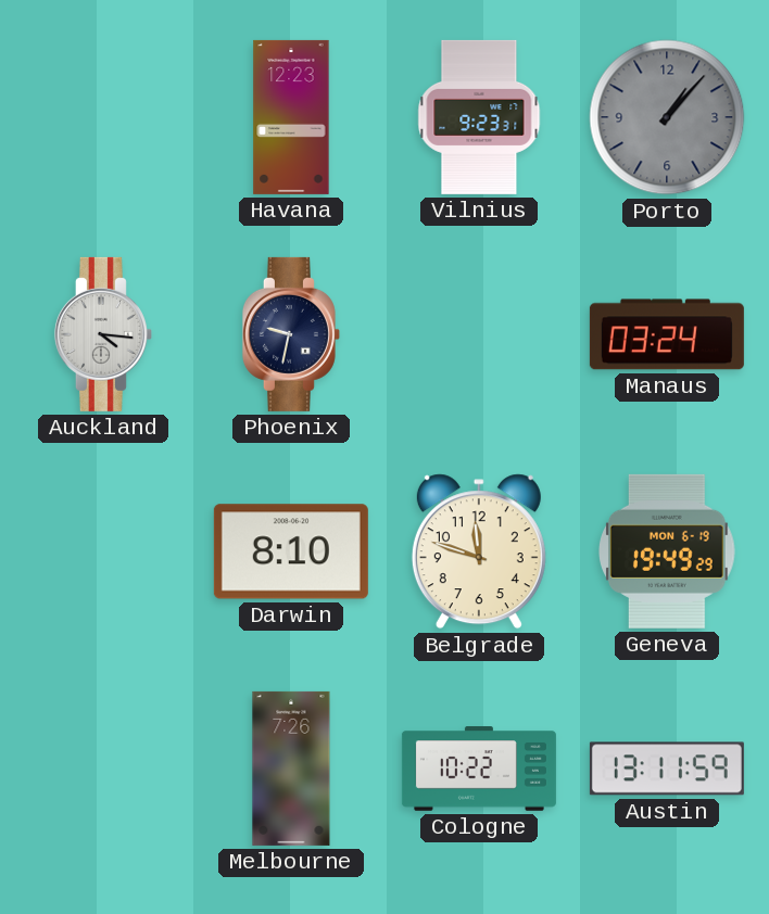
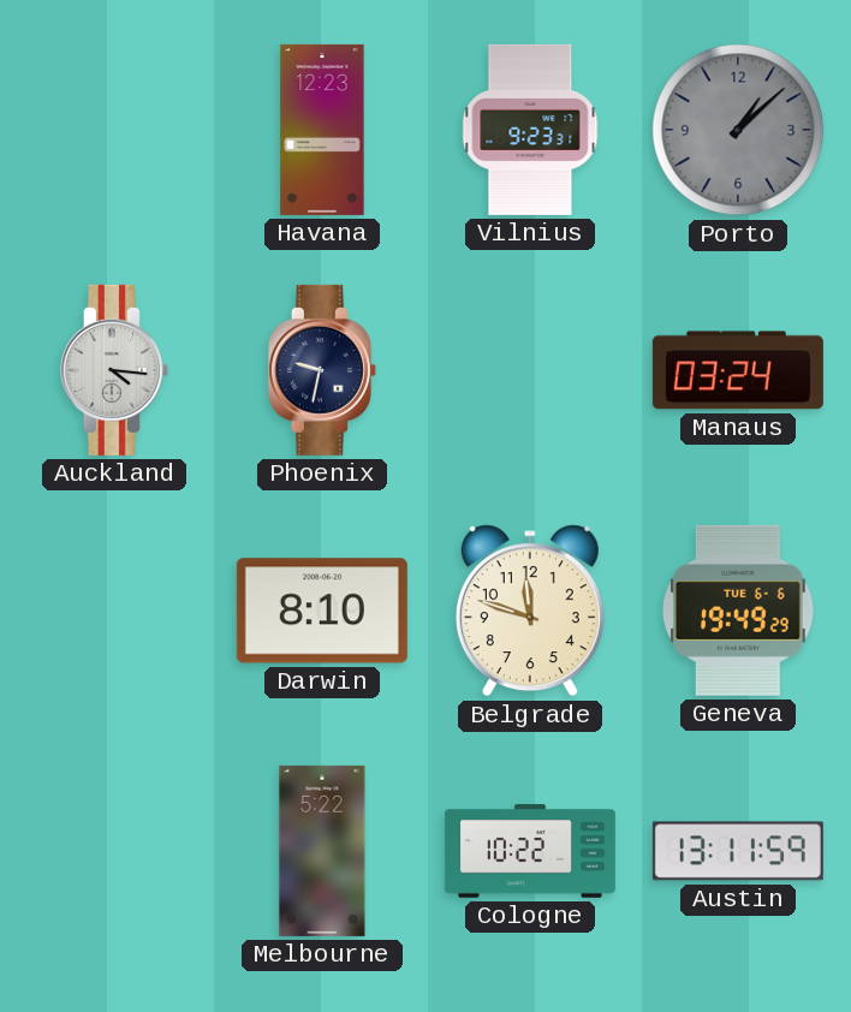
Porto: 1:07 -> 1:08
Geneva date: MON 6-19 -> TUE 6-6
Melbourne: 7:26 -> 5:22
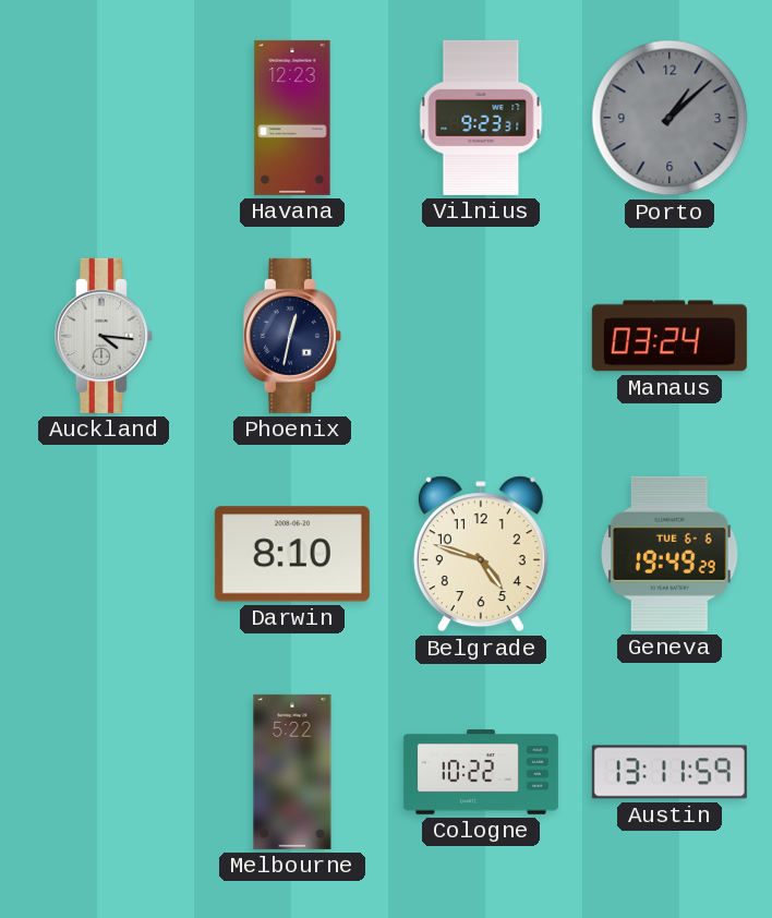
Phoenix: 9:32 -> 12:32
Belgrade: 11:48 -> 4:48
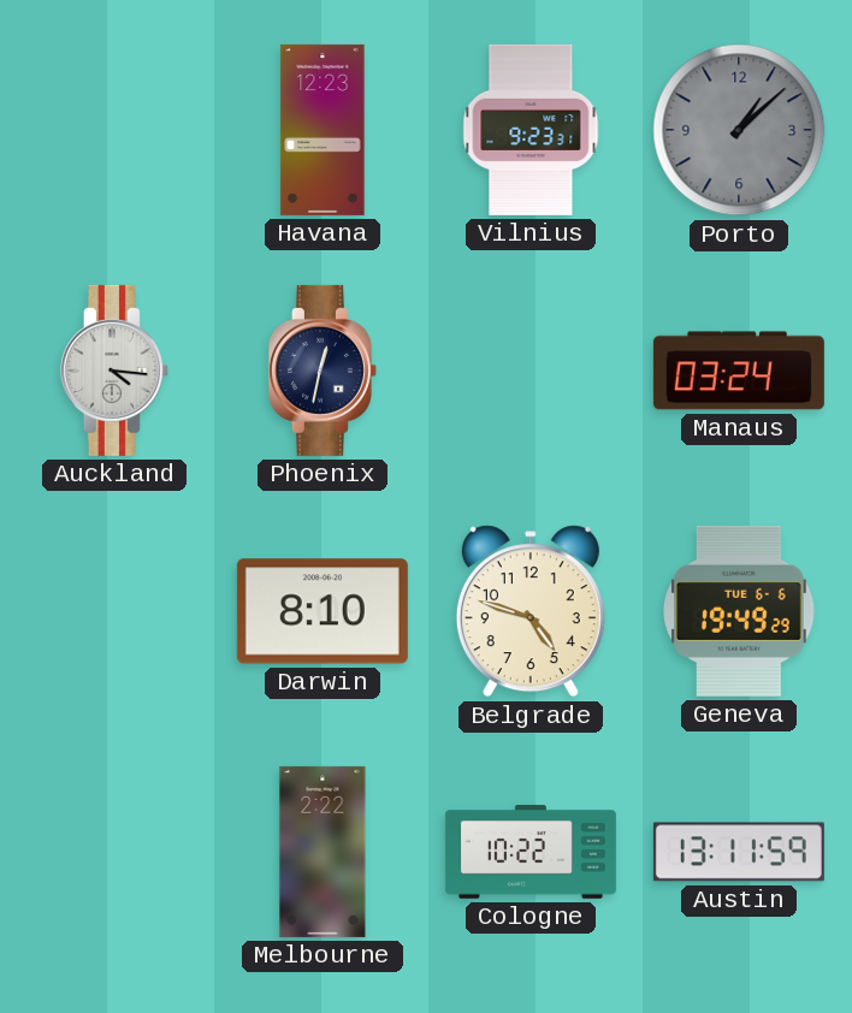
Melbourne: 5:22 -> 2:22
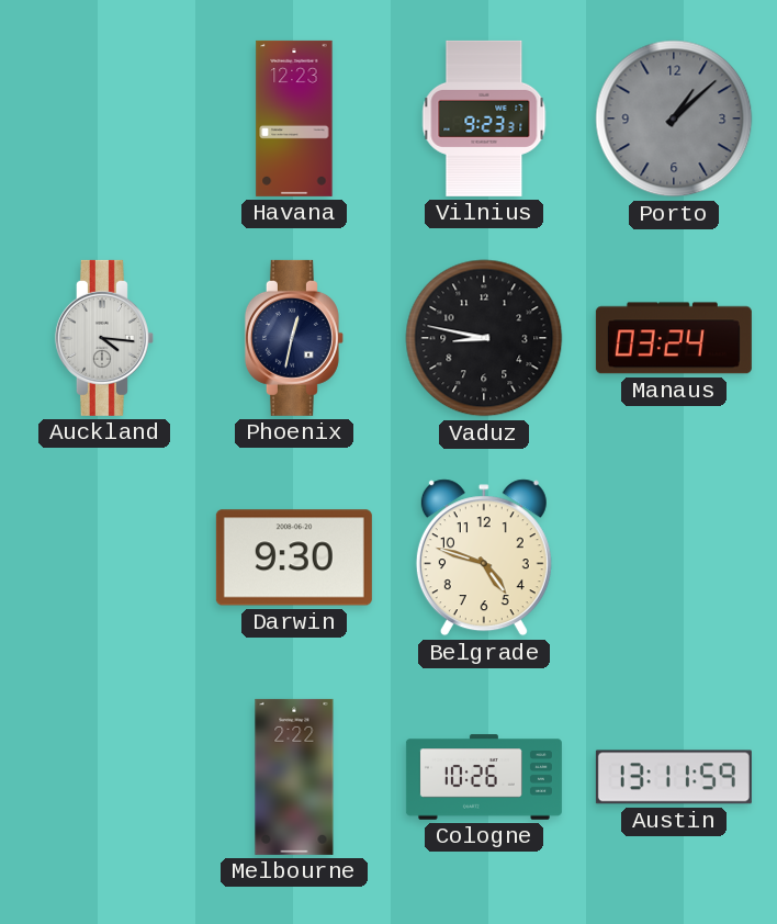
Vaduz: none -> 8:47
Darwin: 8:10 -> 9:30
Geneva: 19:49 -> none
Cologne: 10:22 -> 10:26
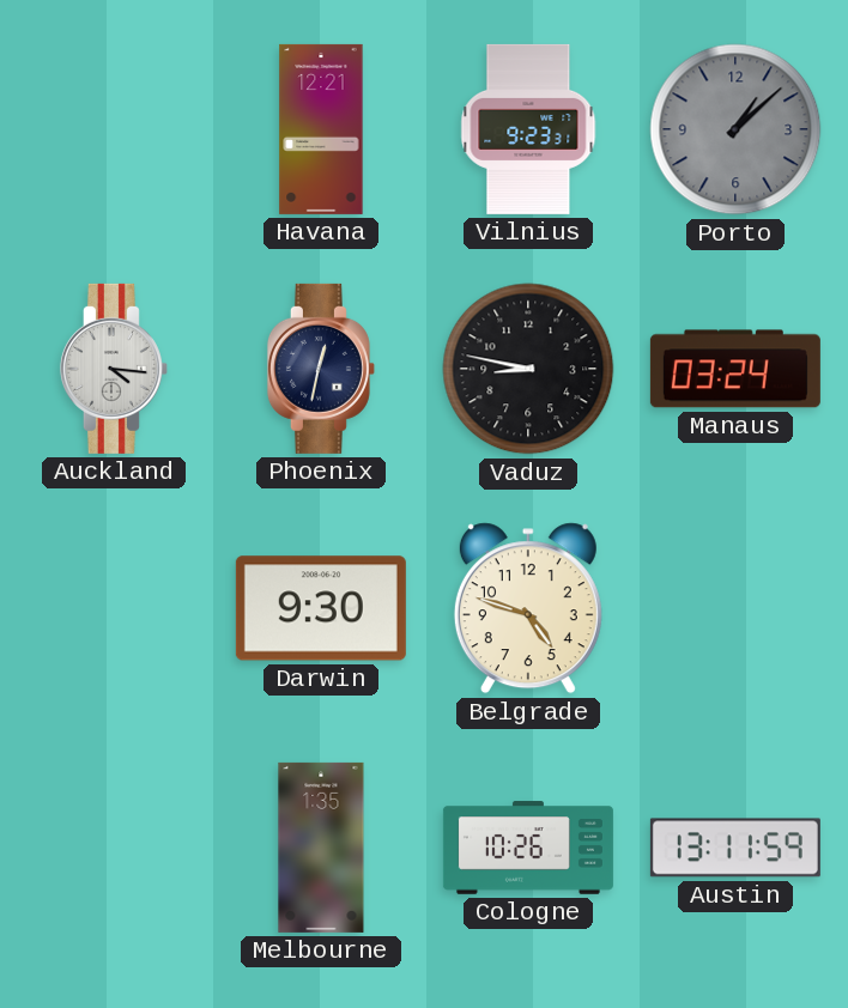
Havana: 12:23 -> 12:21
Melbourne: 2:22 -> 1:35
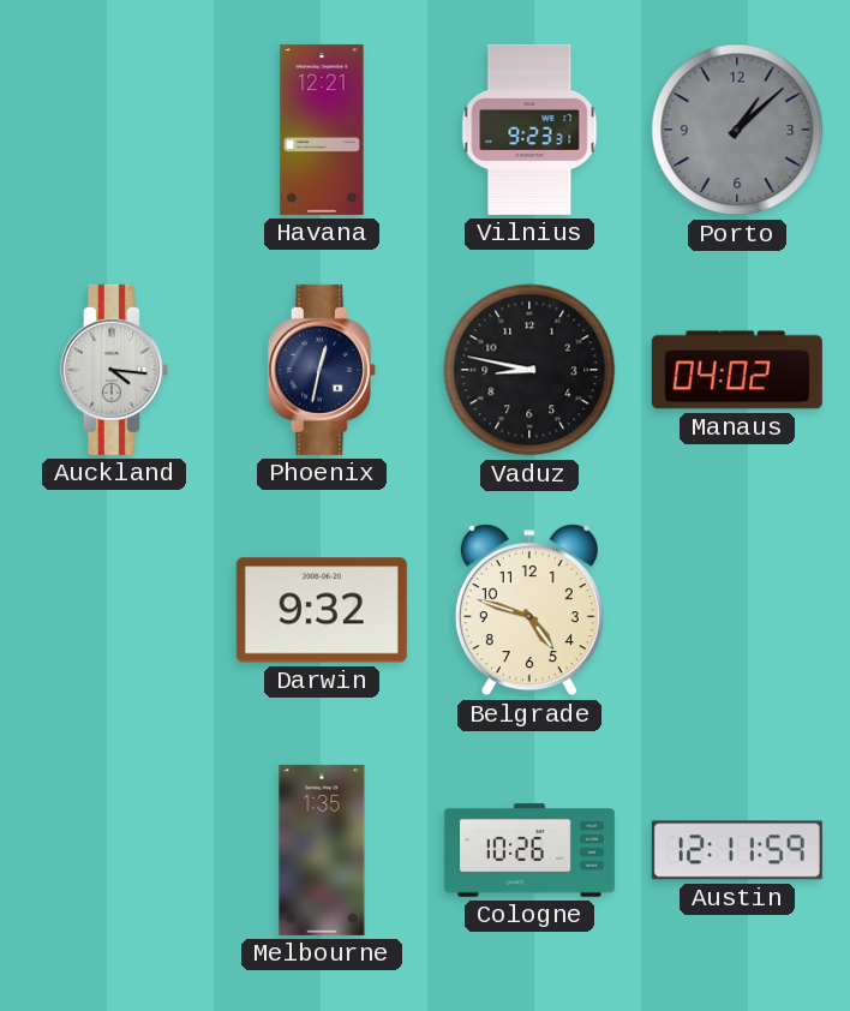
Manaus: 03:24 -> 04:02
Darwin: 9:30 -> 9:32
Austin: 13:11 -> 12:11
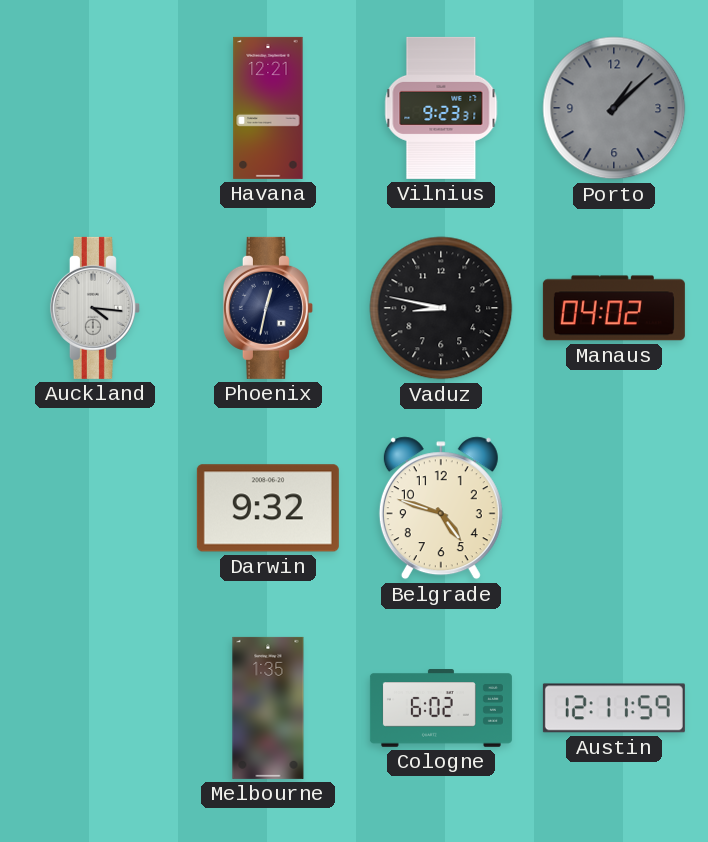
Cologne: 10:26 -> 6:02
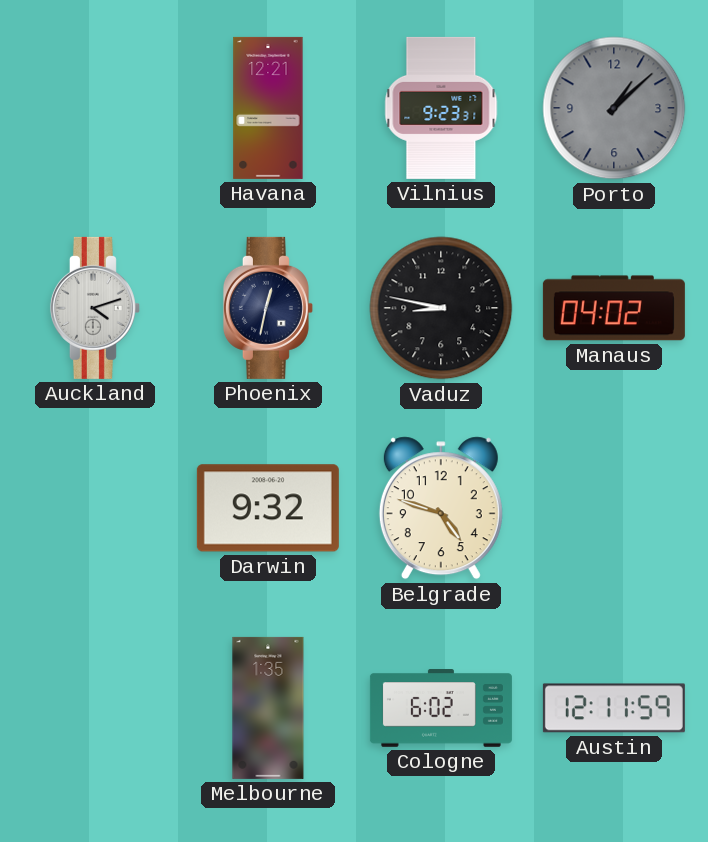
Auckland: 4:16 -> 4:12
